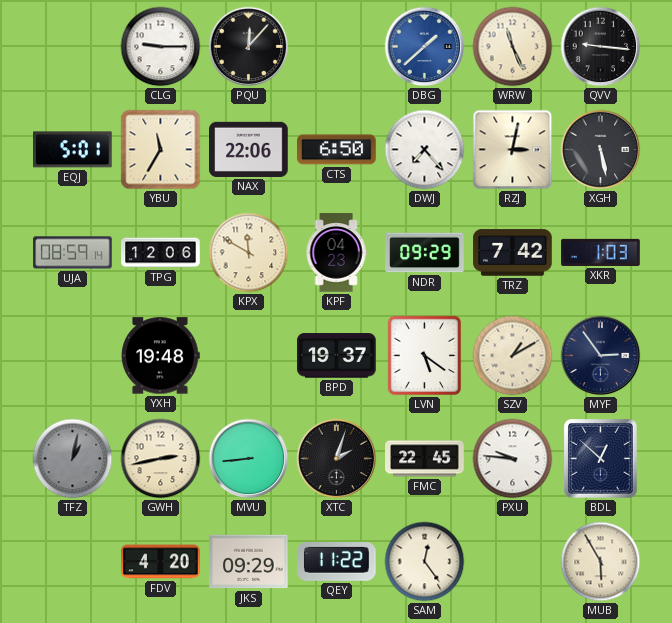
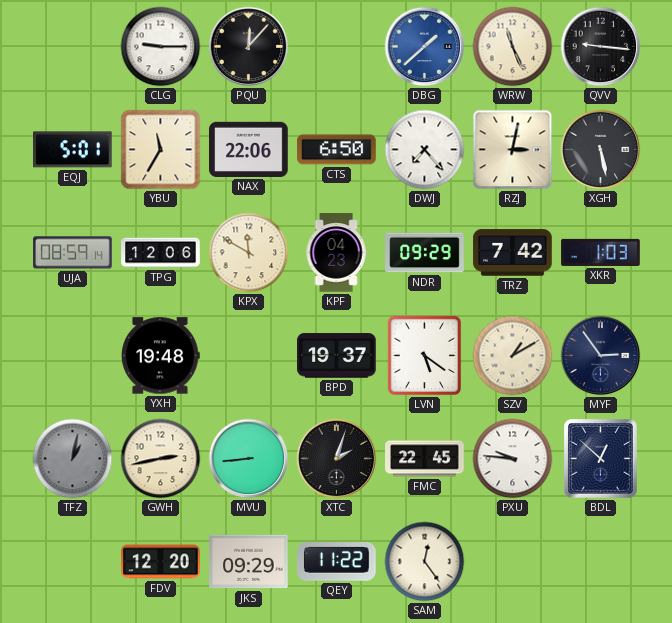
FDV: 4:20 -> 12:20
MUB: 5:55 -> none
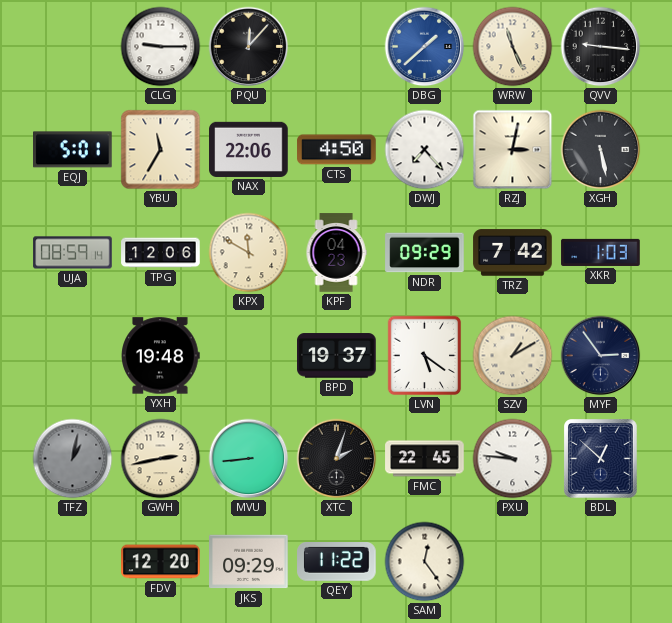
CTS: 6:50 -> 4:50
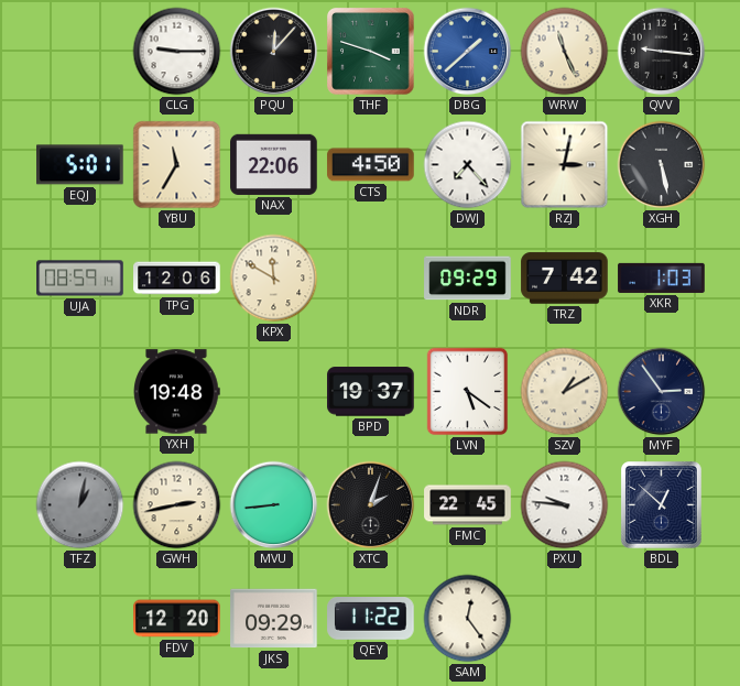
THF: none -> 3:48
KPF: 04:23 -> none
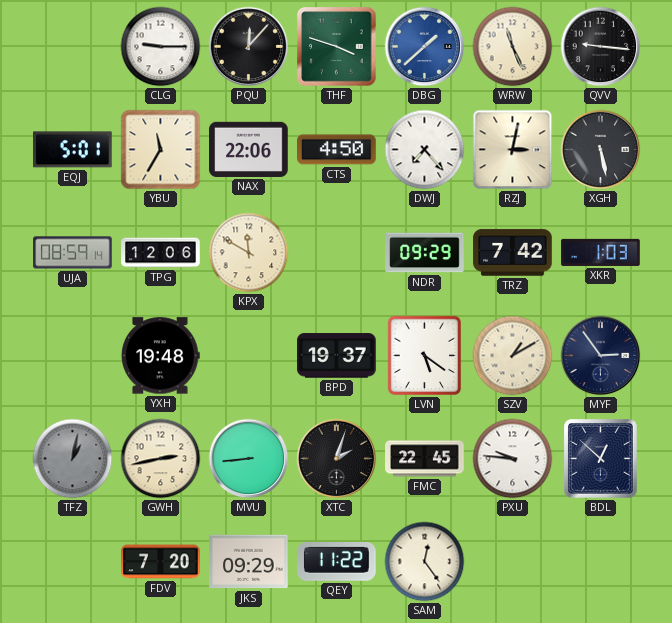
FDV: 12:20 -> 7:20
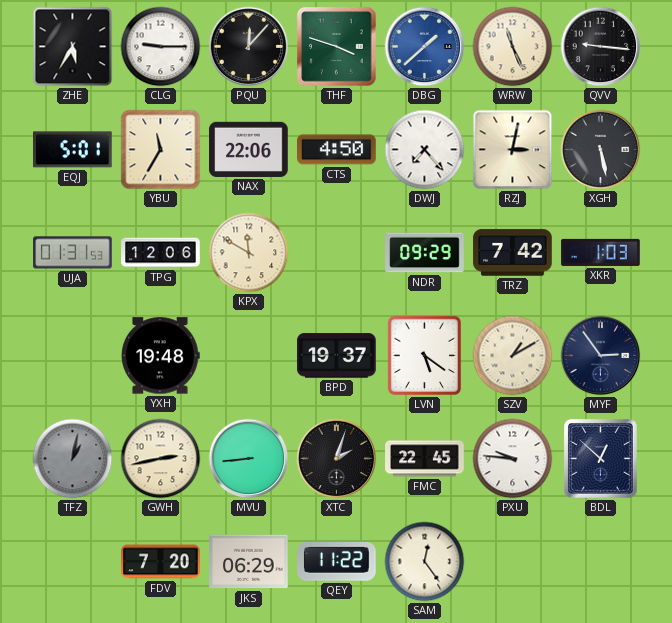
ZHE: none -> 5:35
UJA: 08:59 -> 01:31
JKS: 09:29 -> 06:29
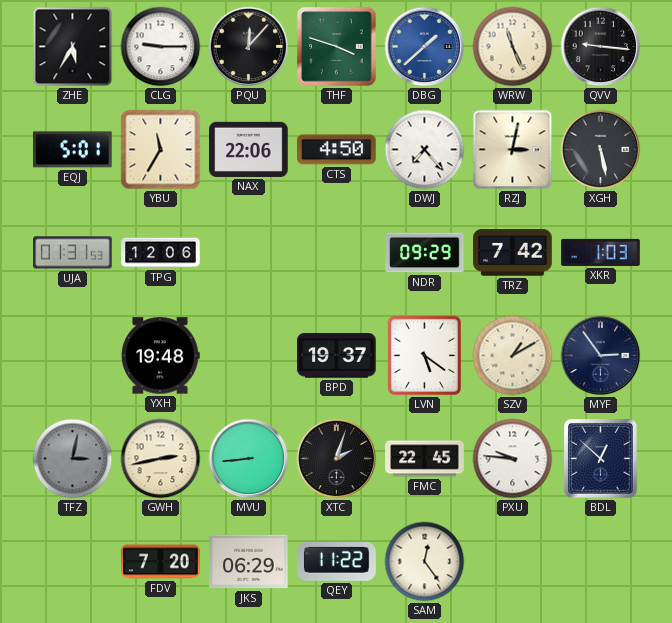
KPX: 11:50 -> none
TFZ: 1:02 -> 3:02
